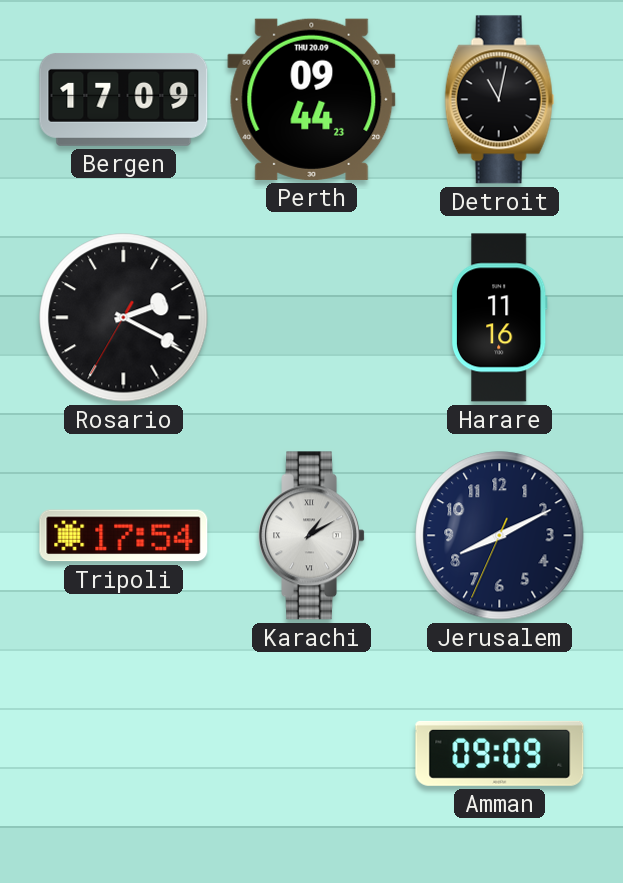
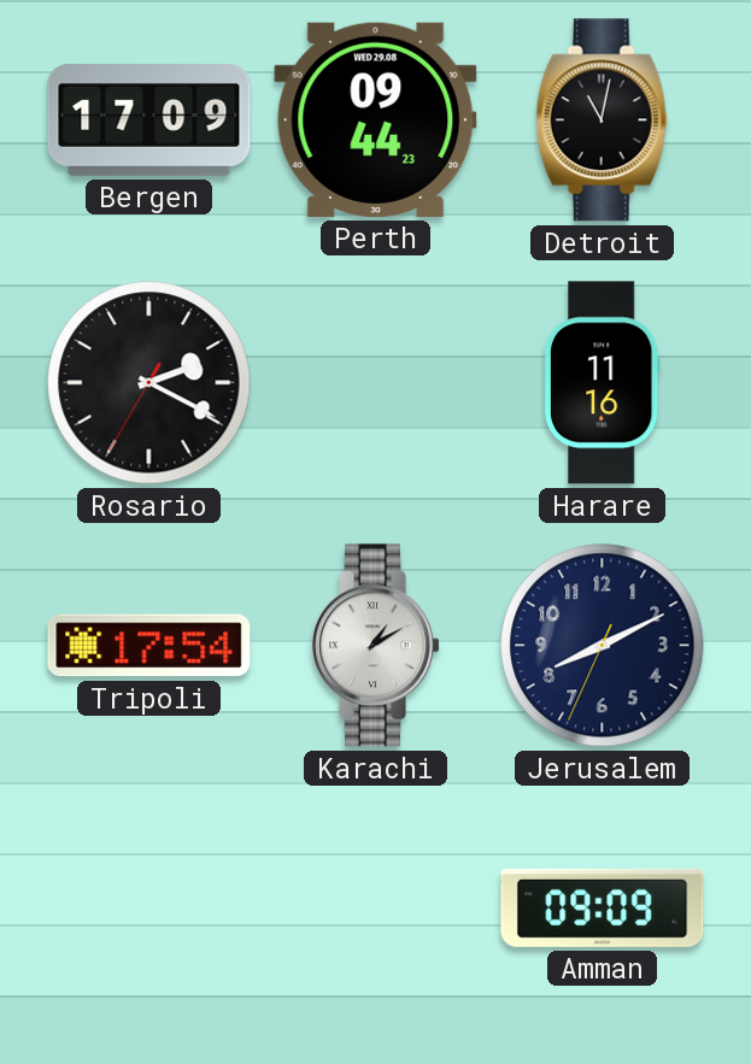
Perth date: THU 20.09 -> WED 29.08
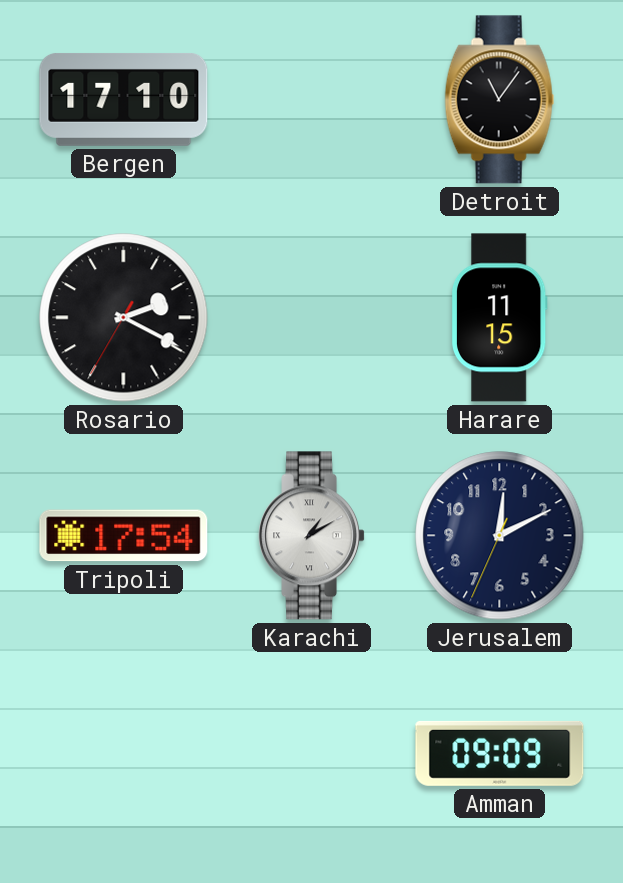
Bergen: 17:09 -> 17:10
Perth: 09:44 -> none
Detroit: 11:02 -> 11:06
Harare: 11:16 -> 11:15
Jerusalem: 8:10 -> 12:10
